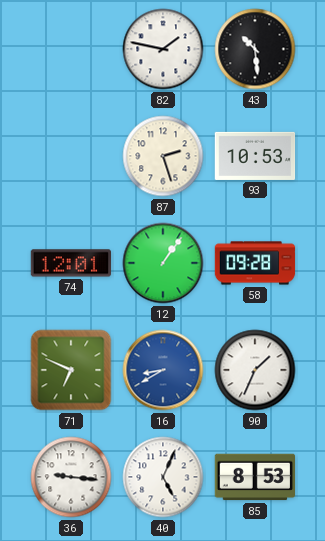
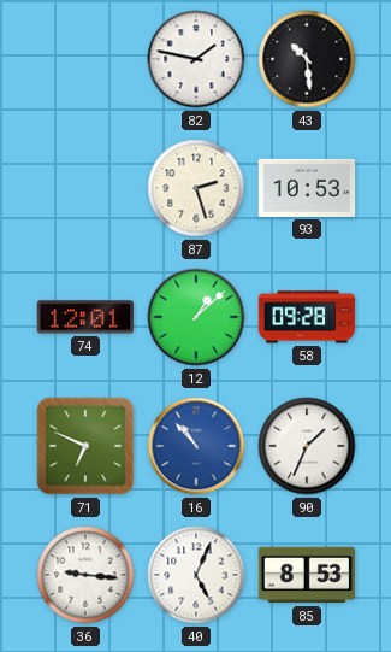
12: 1:06 -> 1:08
16: 8:40 -> 10:53
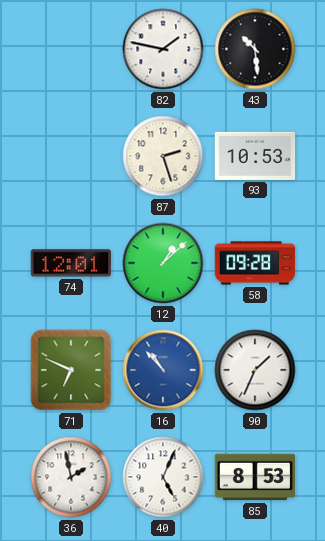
36: 9:16 -> 1:58
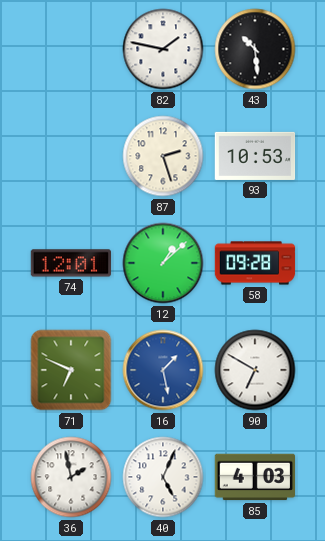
16: 10:53 -> 1:28
90: 1:34 -> 6:50
85: 8:53 -> 4:03
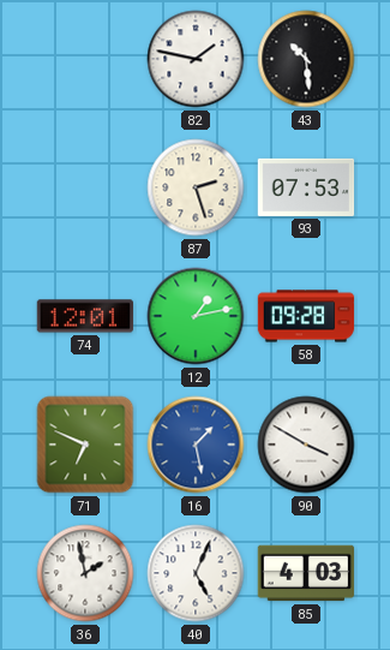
93: 10:53 -> 07:53
12: 1:08 -> 1:13
90: 6:50 -> 3:50
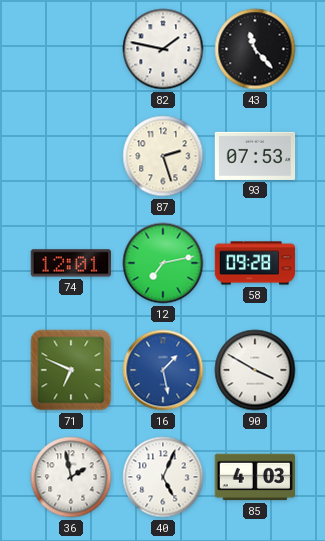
43: 10:29 -> 11:23
12: 1:13 -> 7:13
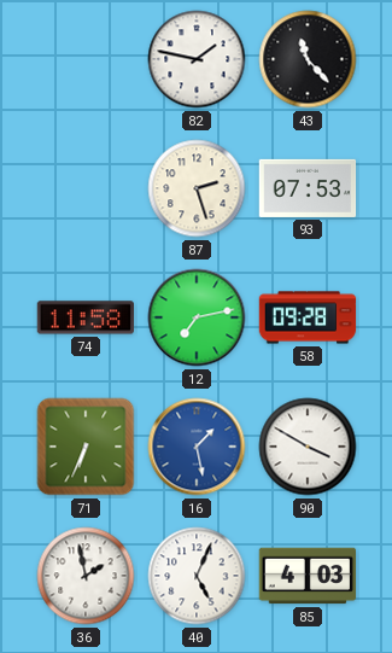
74: 12:01 -> 11:58
71: 6:49 -> 6:34
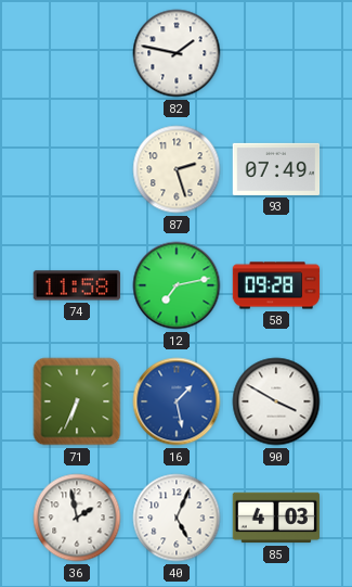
43: 11:23 -> none
93: 07:53 -> 07:49
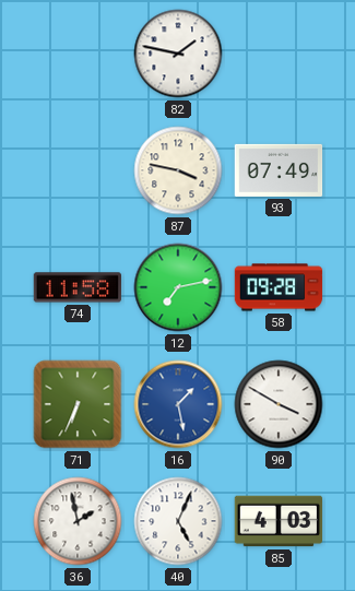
87: 2:27 -> 3:47
